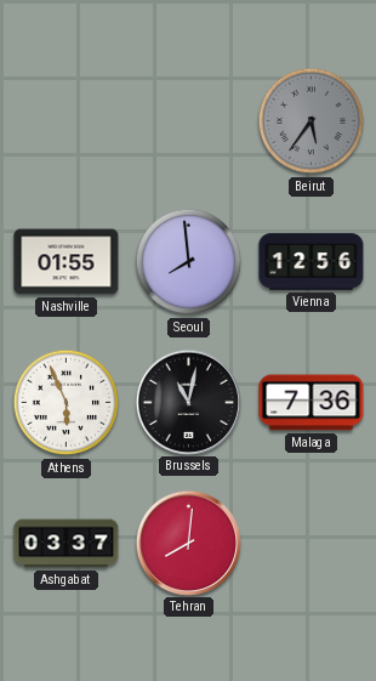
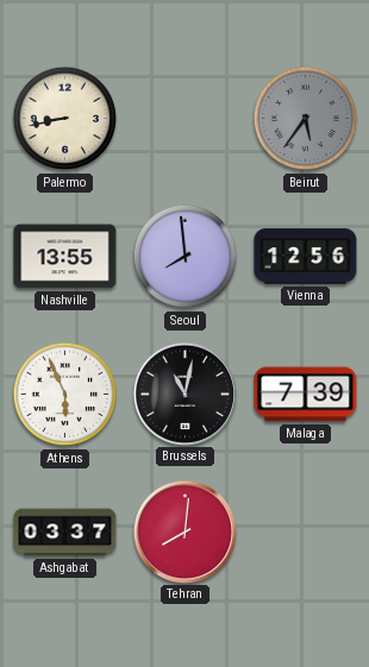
Palermo: none -> 8:43
Nashville: 01:55 -> 13:55
Malaga: 7:36 -> 7:39
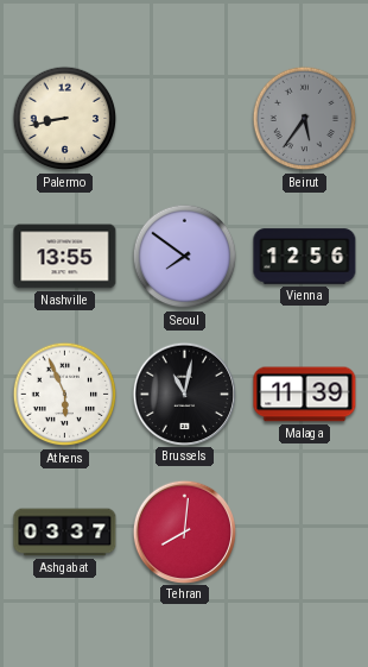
Seoul: 7:59 -> 7:51
Malaga: 7:39 -> 11:39
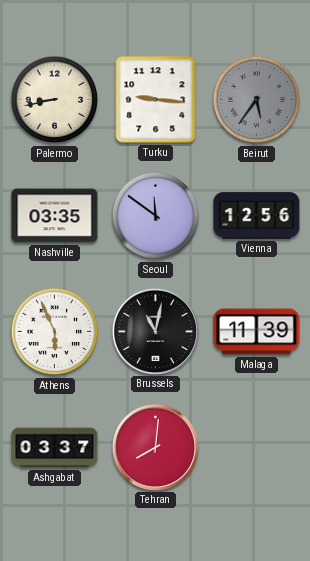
Turku: none -> 9:16
Nashville: 13:55 -> 03:35
Seoul: 7:51 -> 11:51
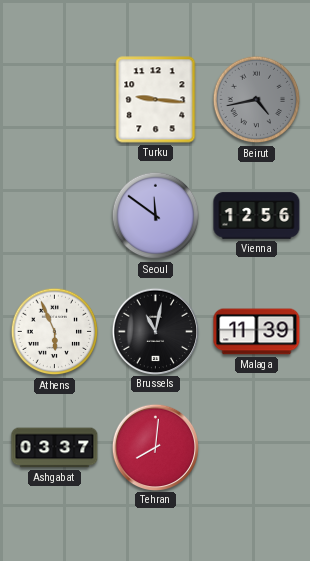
Palermo: 8:43 -> none
Beirut: 5:36 -> 4:43
Nashville: 03:35 -> none
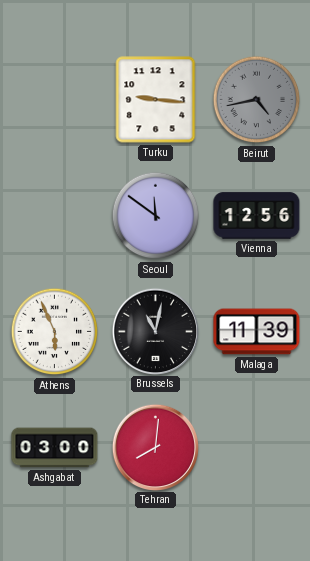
Ashgabat: 03:37 -> 03:00
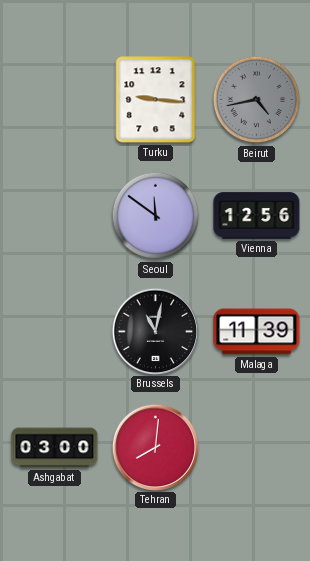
Athens: 5:56 -> none
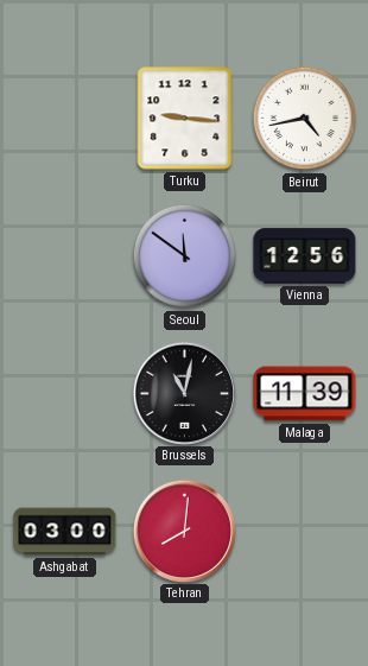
Beirut dial: grey -> white
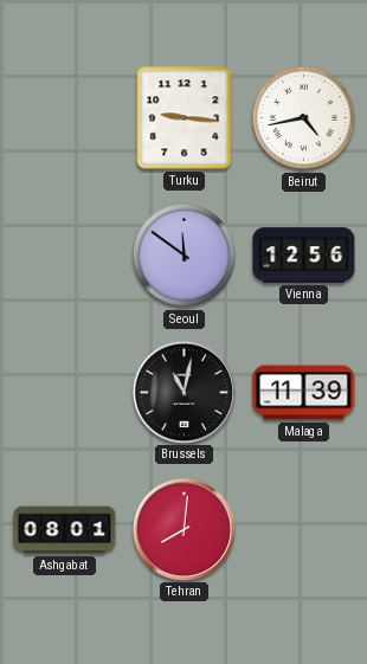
Ashgabat: 03:00 -> 08:01
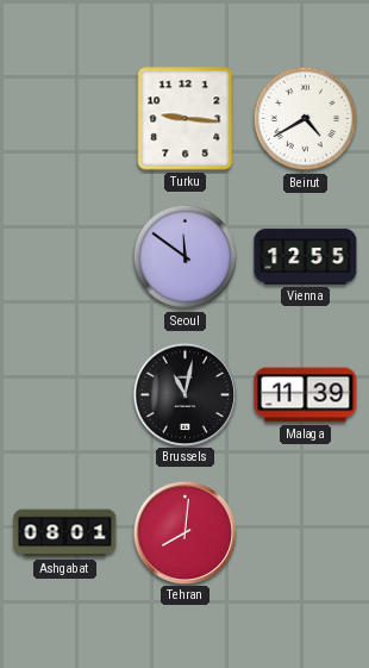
Beirut: 4:43 -> 4:40
Vienna: 12:56 -> 12:55
